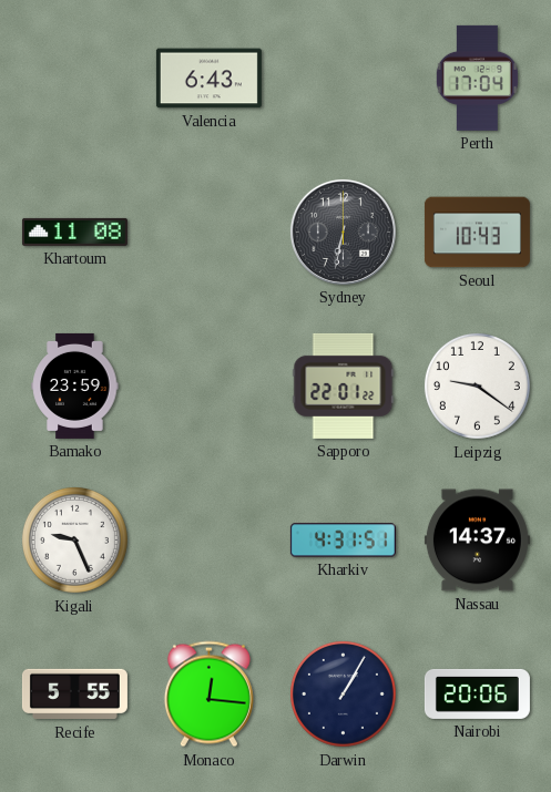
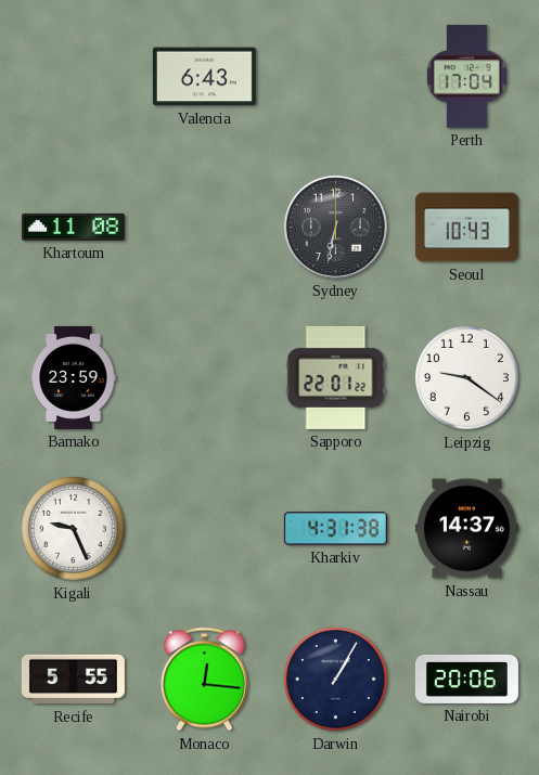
Kharkiv: 4:31:51 -> 4:31:38
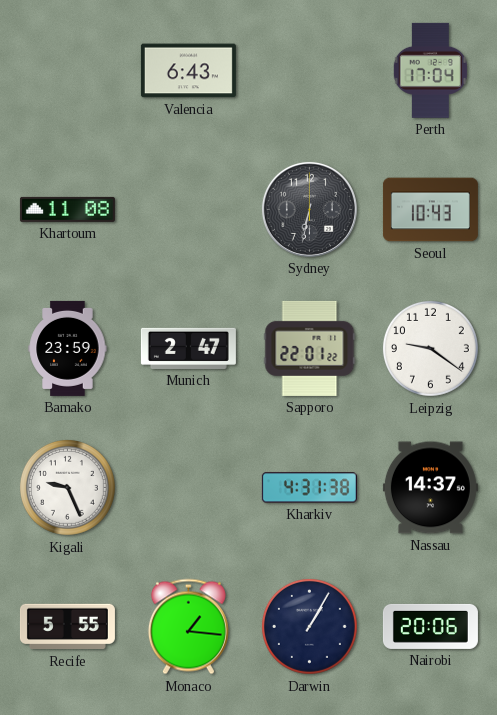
Munich: none -> 2:47
Monaco: 12:16 -> 1:16
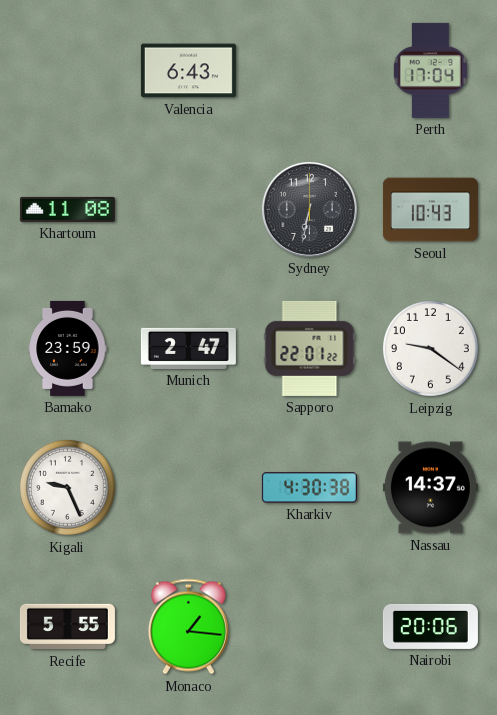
Kharkiv: 4:31 -> 4:30
Darwin: 1:05 -> none
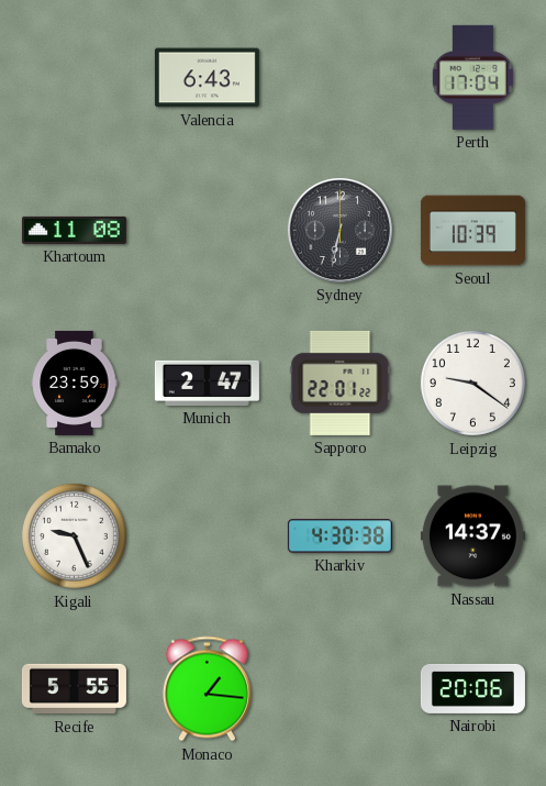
Seoul: 10:43 -> 10:39
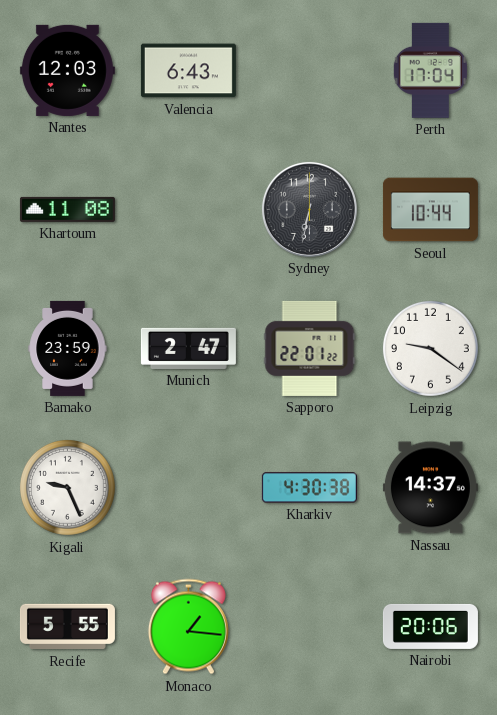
Nantes: none -> 12:03
Seoul: 10:39 -> 10:44
